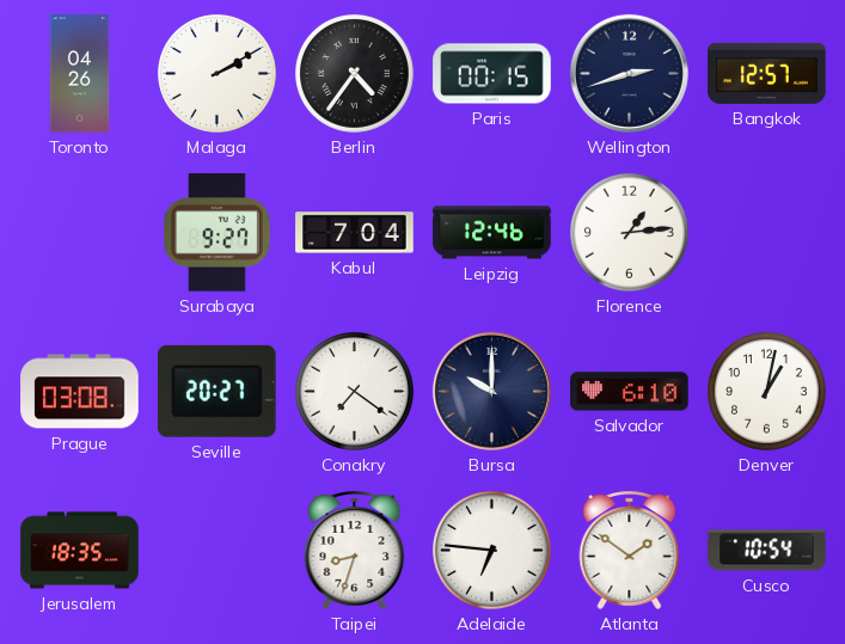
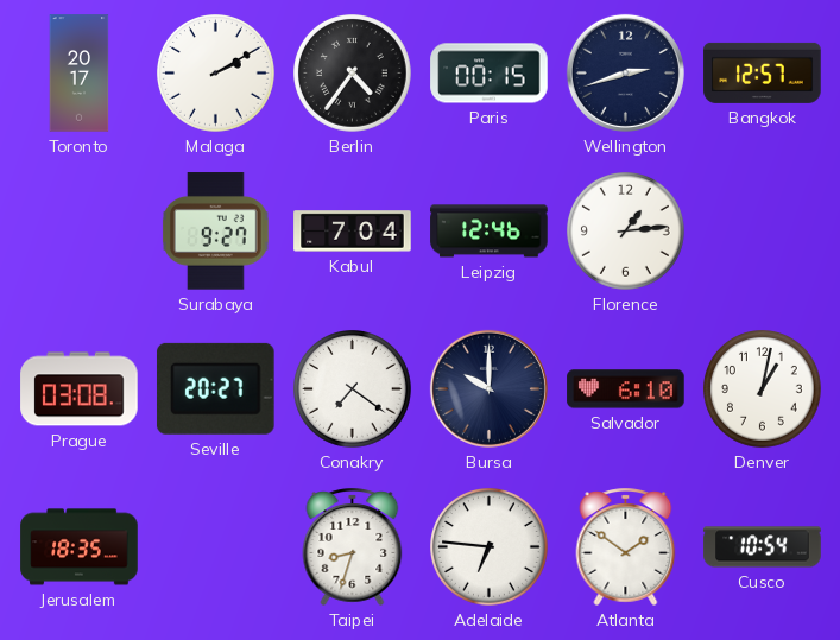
Toronto: 04:26 -> 20:17
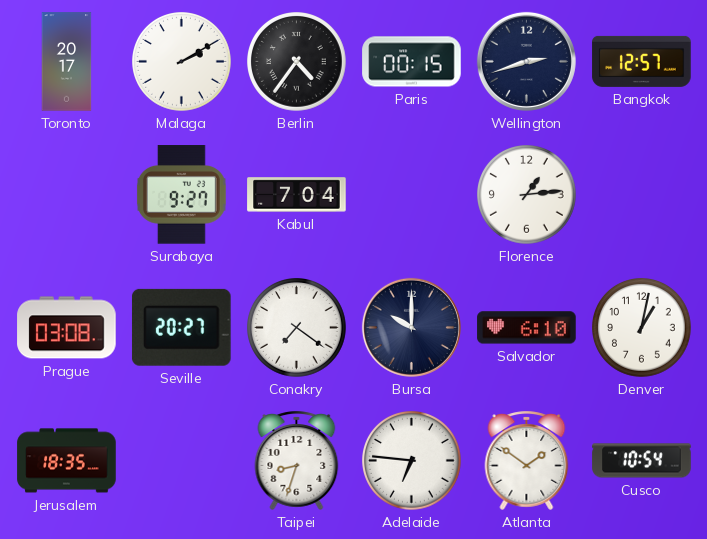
Leipzig: 12:46 -> none
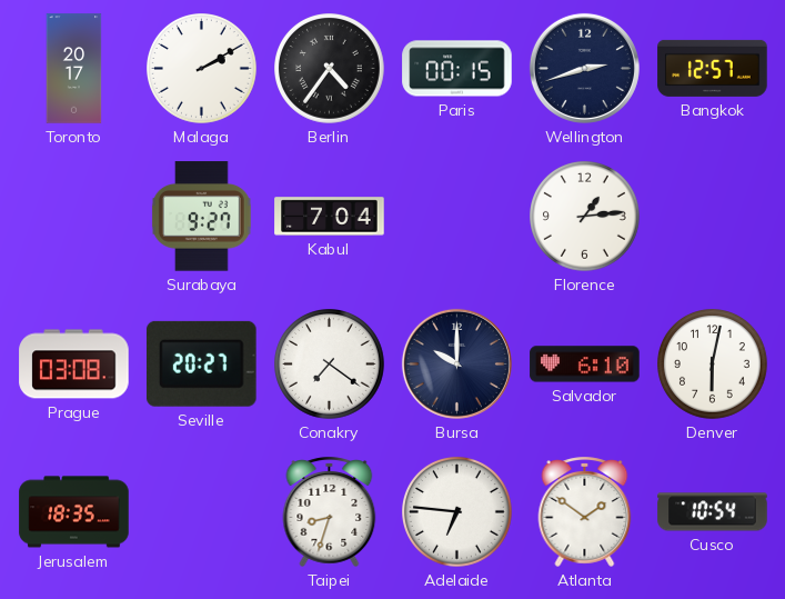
Denver: 1:02 -> 6:02
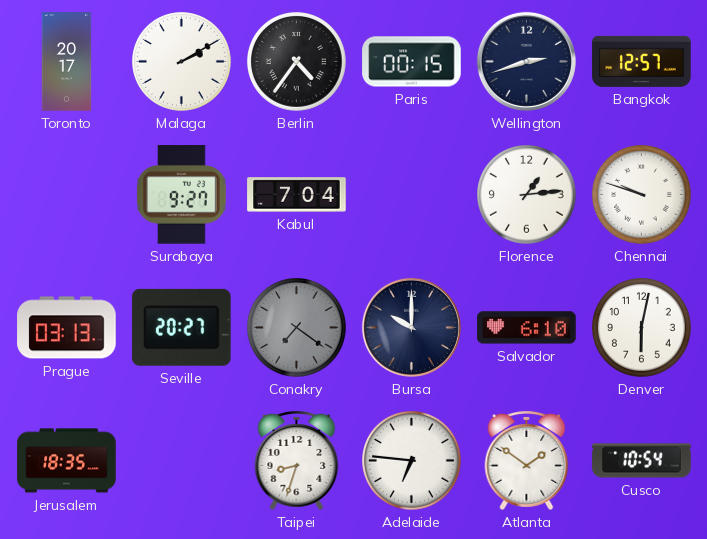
Chennai: none -> 9:48
Prague: 03:08 -> 03:13
Conakry dial: white -> grey
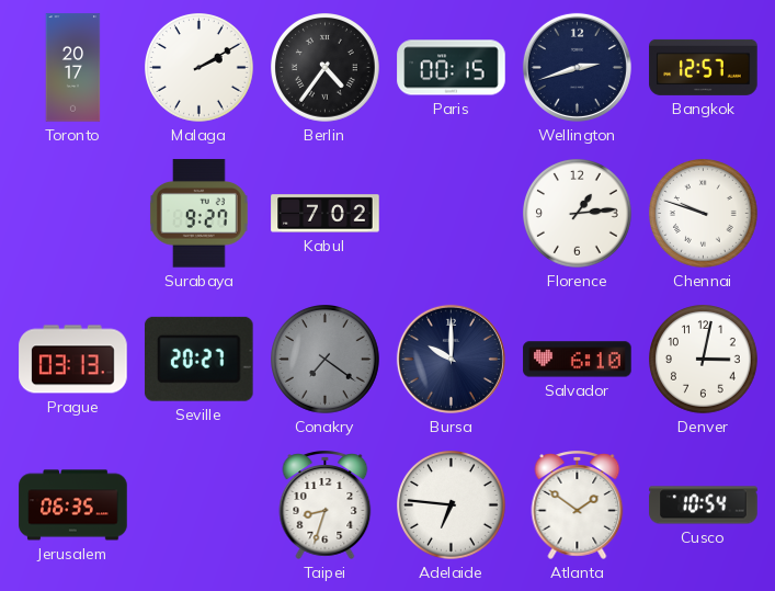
Kabul: 7:04 -> 7:02
Denver: 6:02 -> 3:02
Jerusalem: 18:35 -> 06:35
